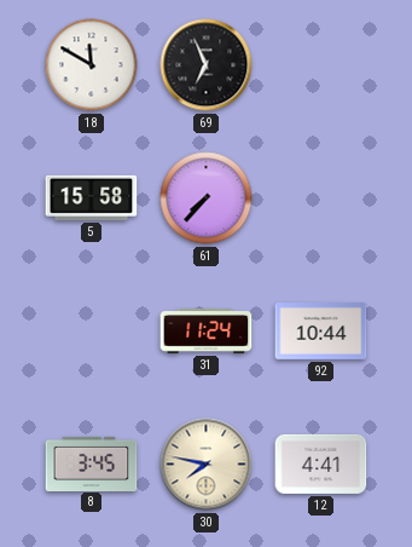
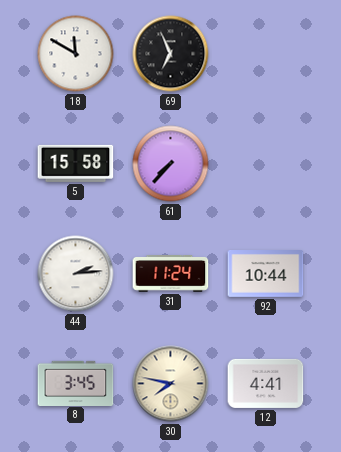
44: none -> 2:14
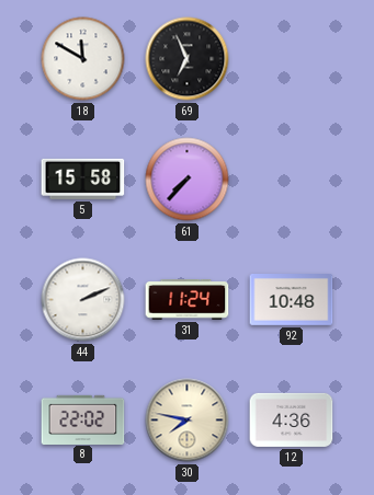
44: 2:14 -> 2:11
92: 10:44 -> 10:48
8: 3:45 -> 22:02
12: 4:41 -> 4:36
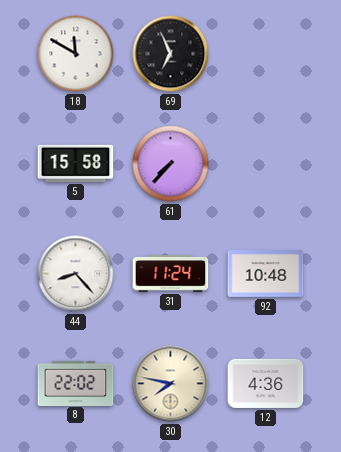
44: 2:11 -> 8:23
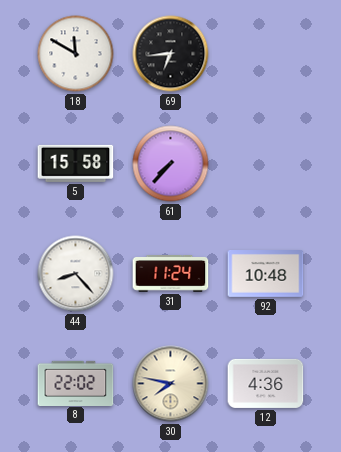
69: 6:56 -> 6:44
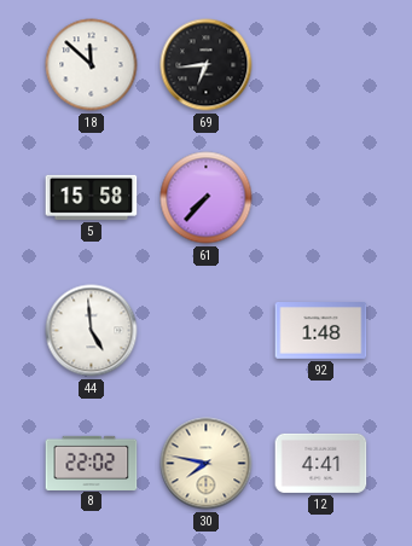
18: 11:50 -> 11:52
44: 8:23 -> 4:59
31: 11:24 -> none
92: 10:48 -> 1:48
12: 4:36 -> 4:41
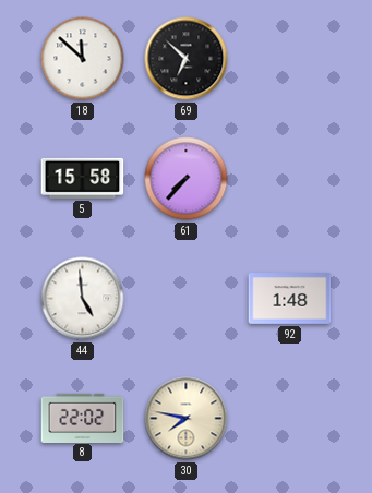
69: 6:44 -> 6:52
12: 4:41 -> none
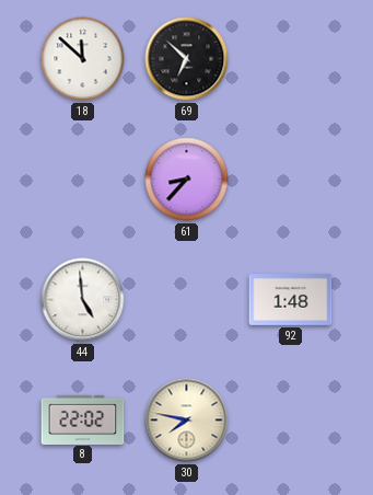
5: 15:58 -> none
61: 7:37 -> 8:37
